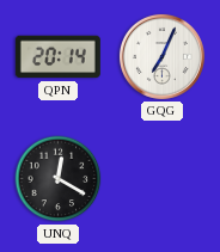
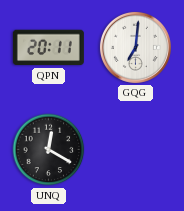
QPN: 20:14 -> 20:11
GQG: 7:04 -> 7:01
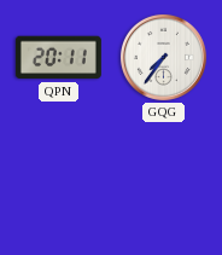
GQG: 7:01 -> 7:36
UNQ: 12:20 -> none
